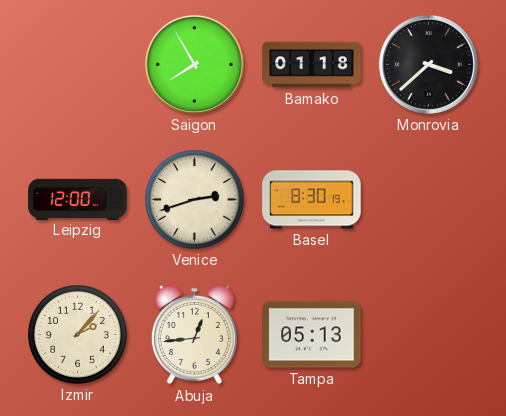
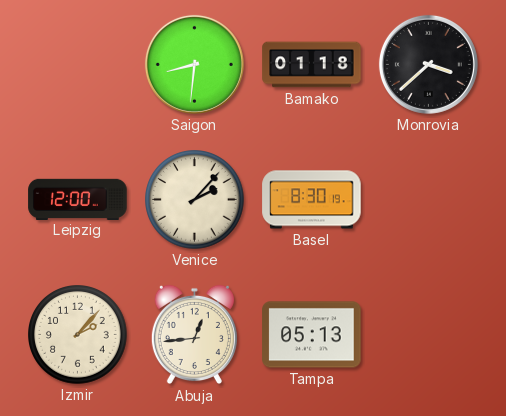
Saigon: 7:55 -> 8:31
Venice: 2:42 -> 2:07
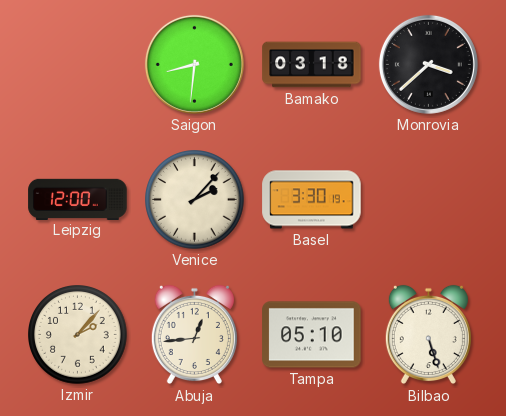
Bamako: 01:18 -> 03:18
Basel: 8:30 -> 3:30
Tampa: 05:13 -> 05:10
Bilbao: none -> 5:27
